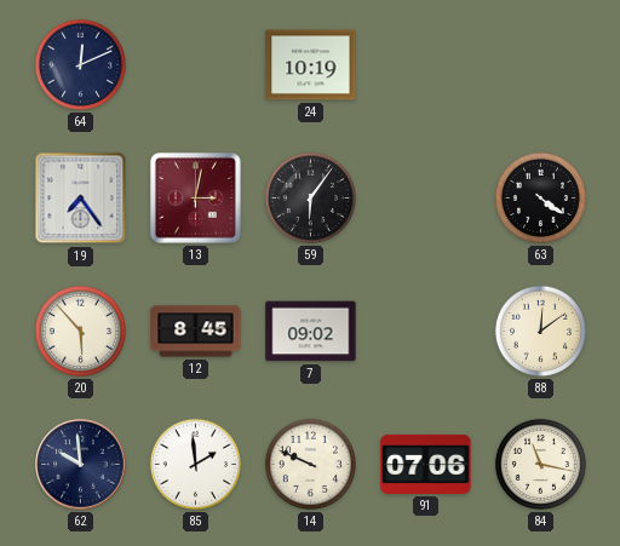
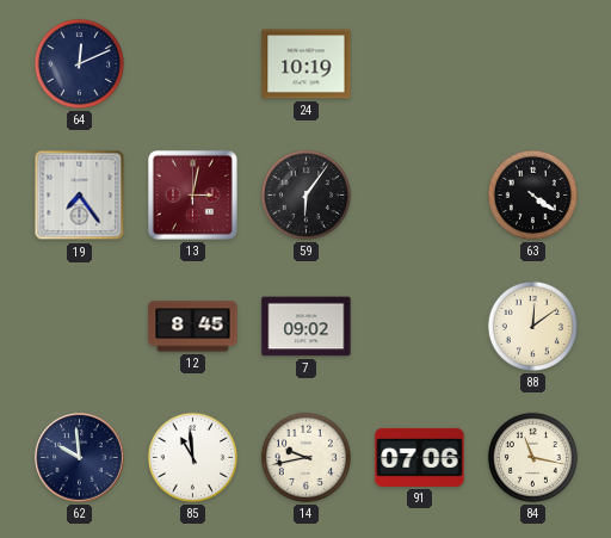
20: 5:53 -> none
85: 1:59 -> 10:59
14: 9:49 -> 9:43
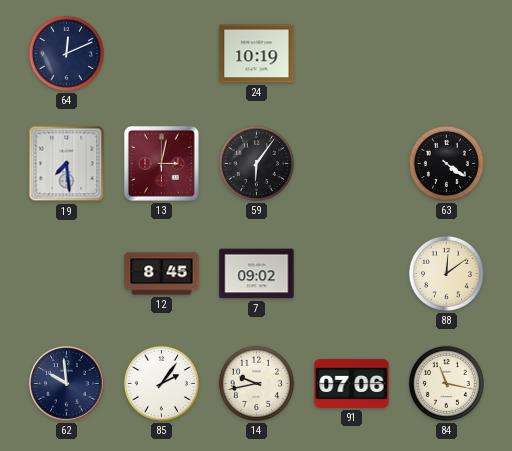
19: 7:24 -> 7:29
85: 10:59 -> 2:06
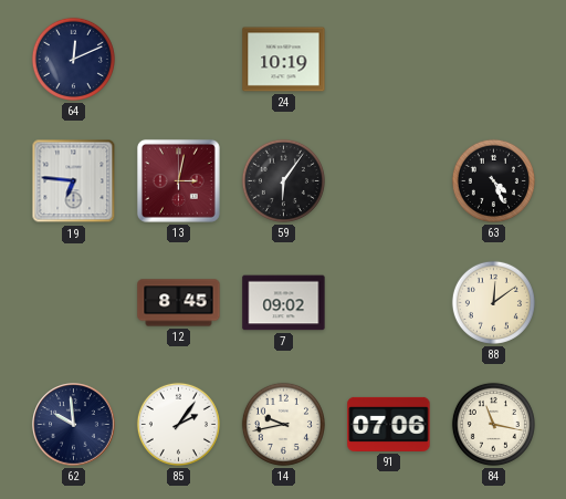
19: 7:29 -> 6:46
63: 4:21 -> 4:26
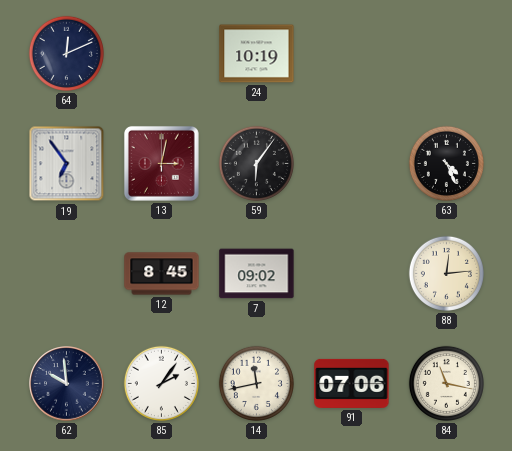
19: 6:46 -> 6:54
88: 12:09 -> 12:14
14: 9:43 -> 11:43
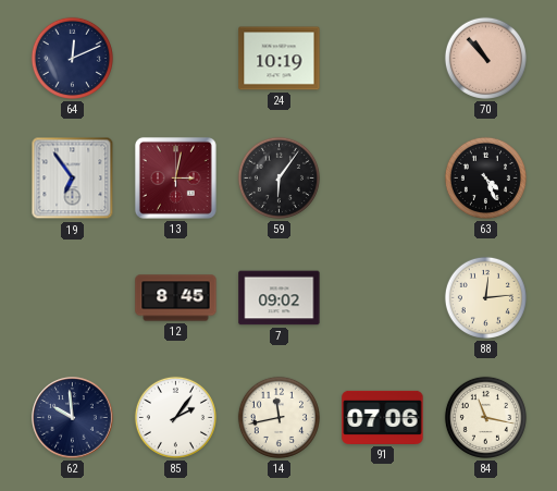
70: none -> 10:53
